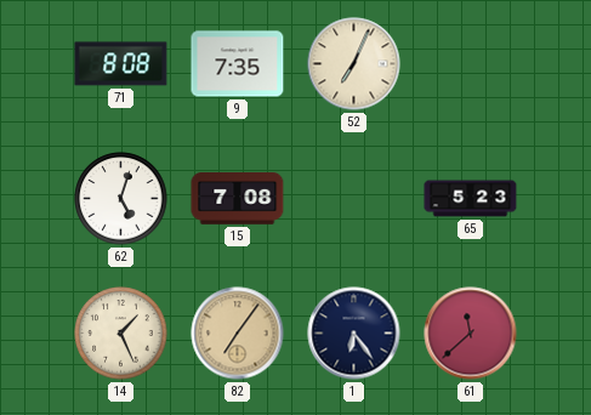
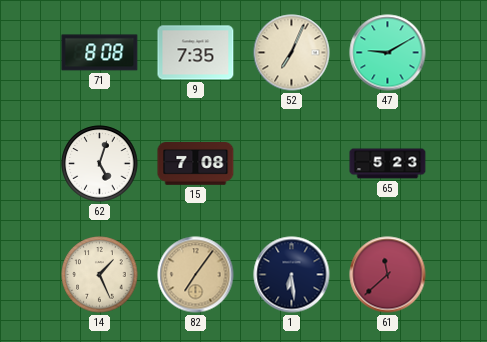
47: none -> 9:10
1: 6:24 -> 6:29
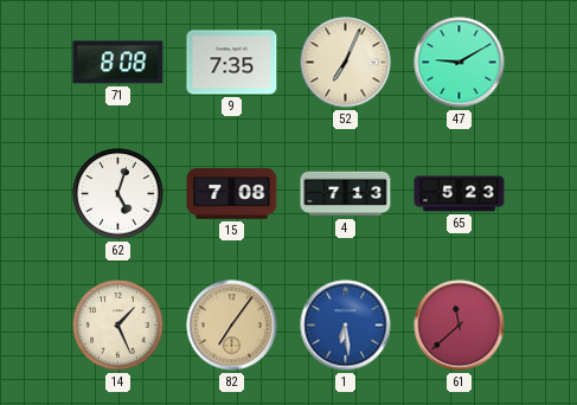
4: none -> 7:13
1 dial: navy -> blue
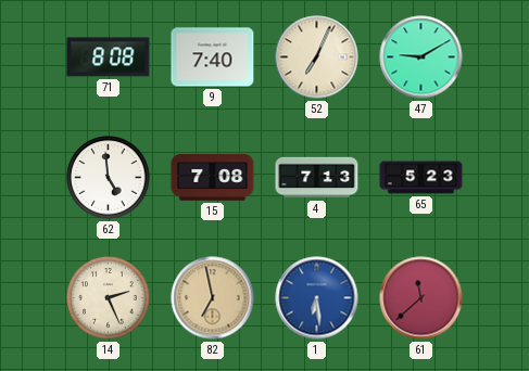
9: 7:35 -> 7:40
62: 5:03 -> 4:59
14: 1:26 -> 2:26
82: 7:06 -> 6:58
